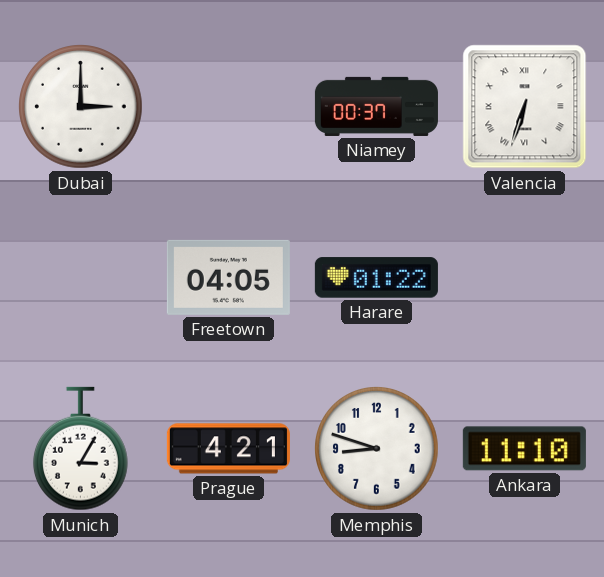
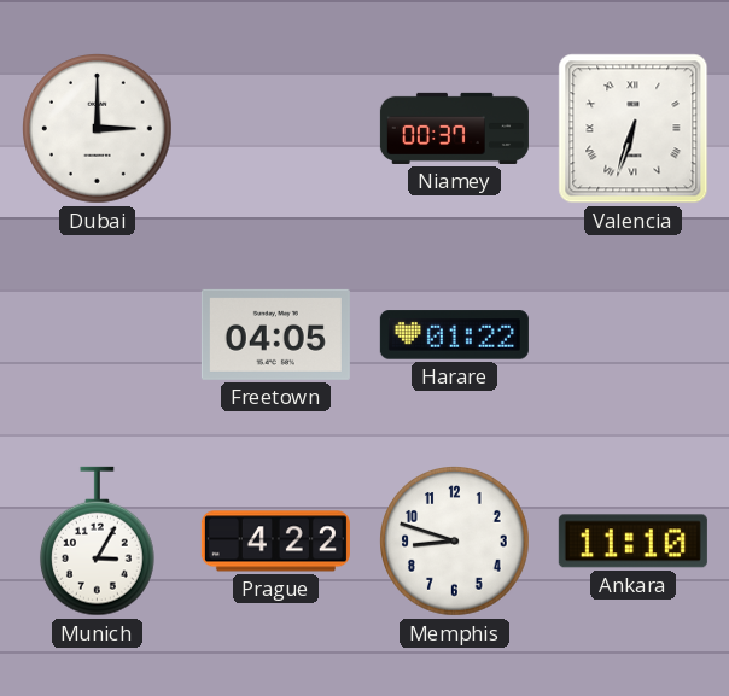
Prague: 4:21 -> 4:22
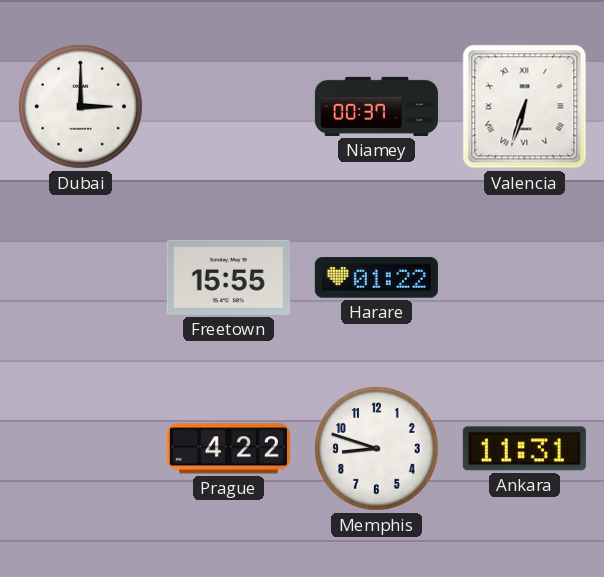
Freetown: 04:05 -> 15:55
Munich: 3:05 -> none
Ankara: 11:10 -> 11:31
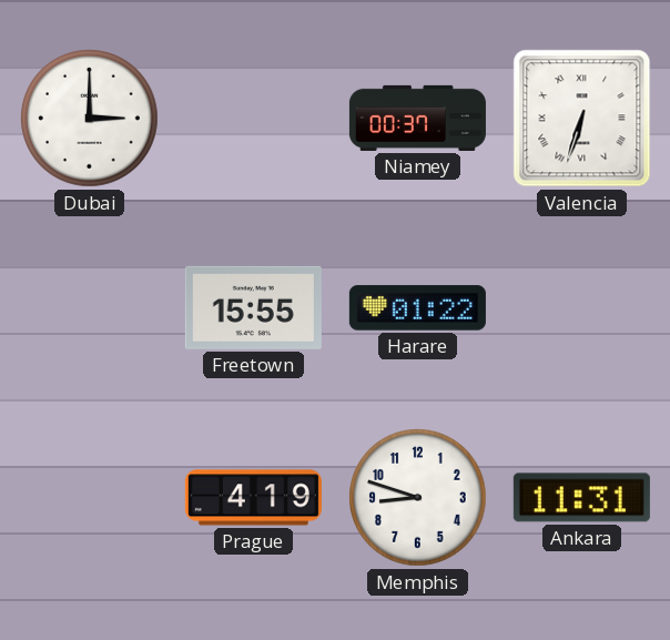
Prague: 4:22 -> 4:19
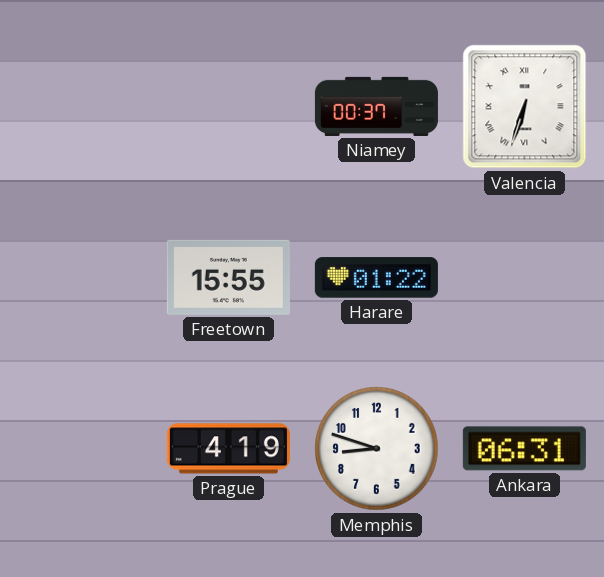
Dubai: 3:00 -> none
Ankara: 11:31 -> 06:31
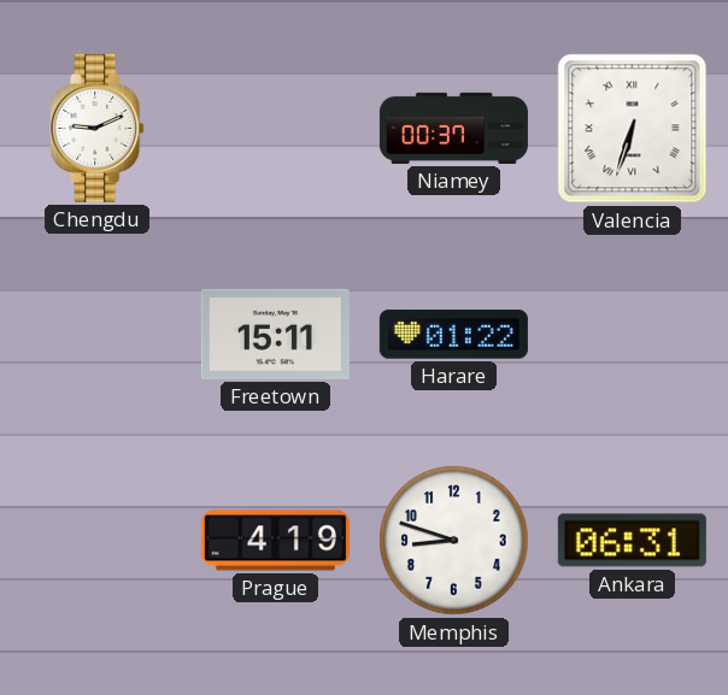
Chengdu: none -> 9:11
Freetown: 15:55 -> 15:11
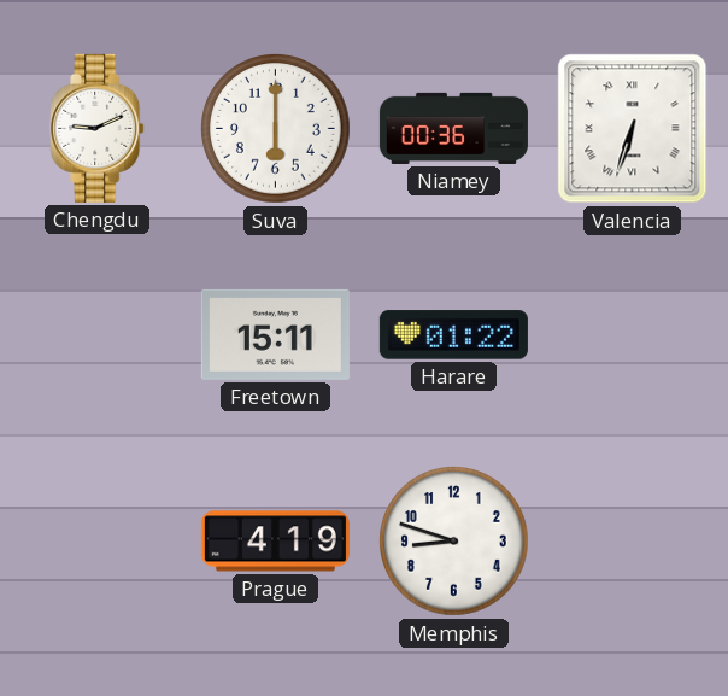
Suva: none -> 6:00
Niamey: 00:37 -> 00:36
Ankara: 06:31 -> none
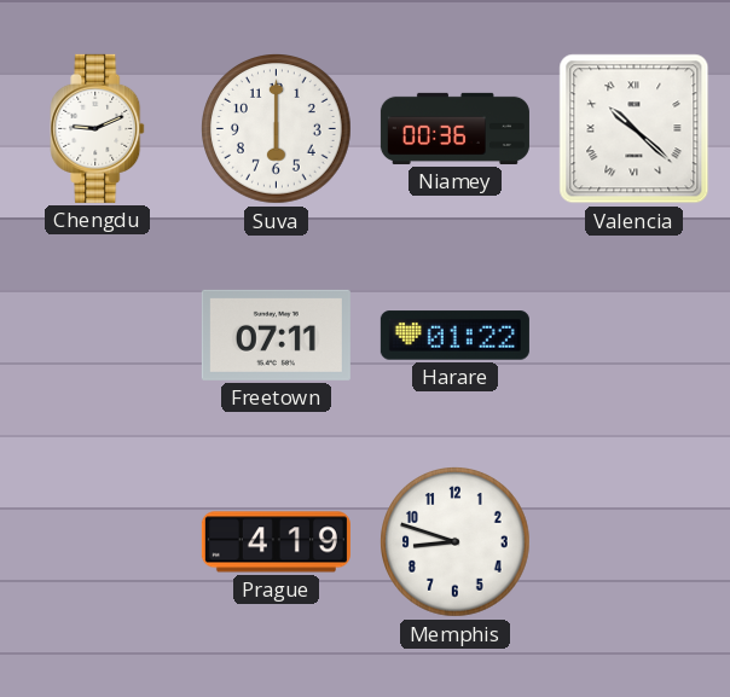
Valencia: 6:33 -> 10:22
Freetown: 15:11 -> 07:11
